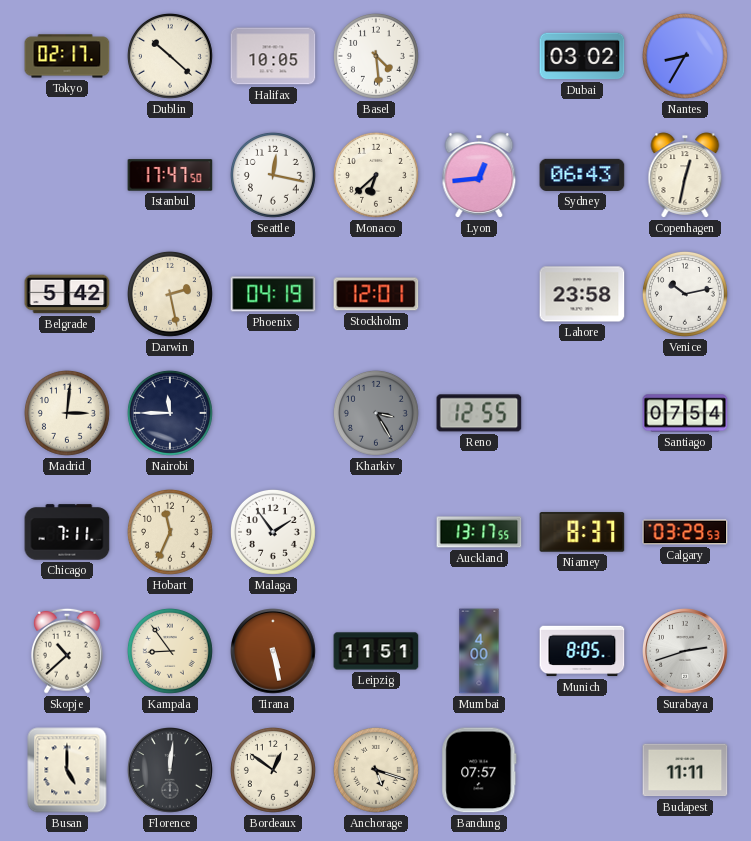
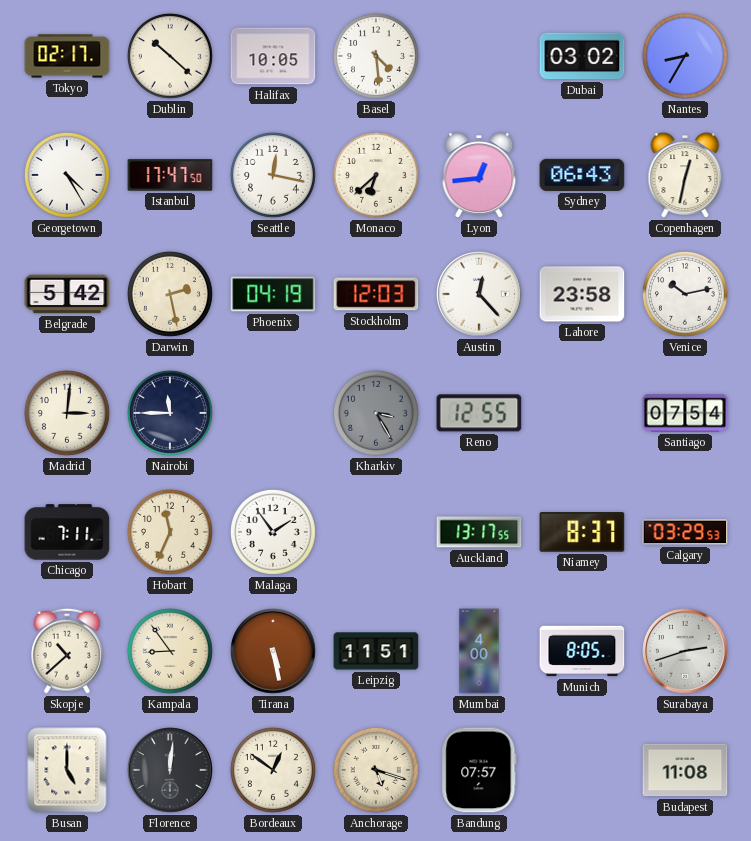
Georgetown: none -> 4:25
Stockholm: 12:01 -> 12:03
Austin: none -> 12:23
Budapest: 11:11 -> 11:08
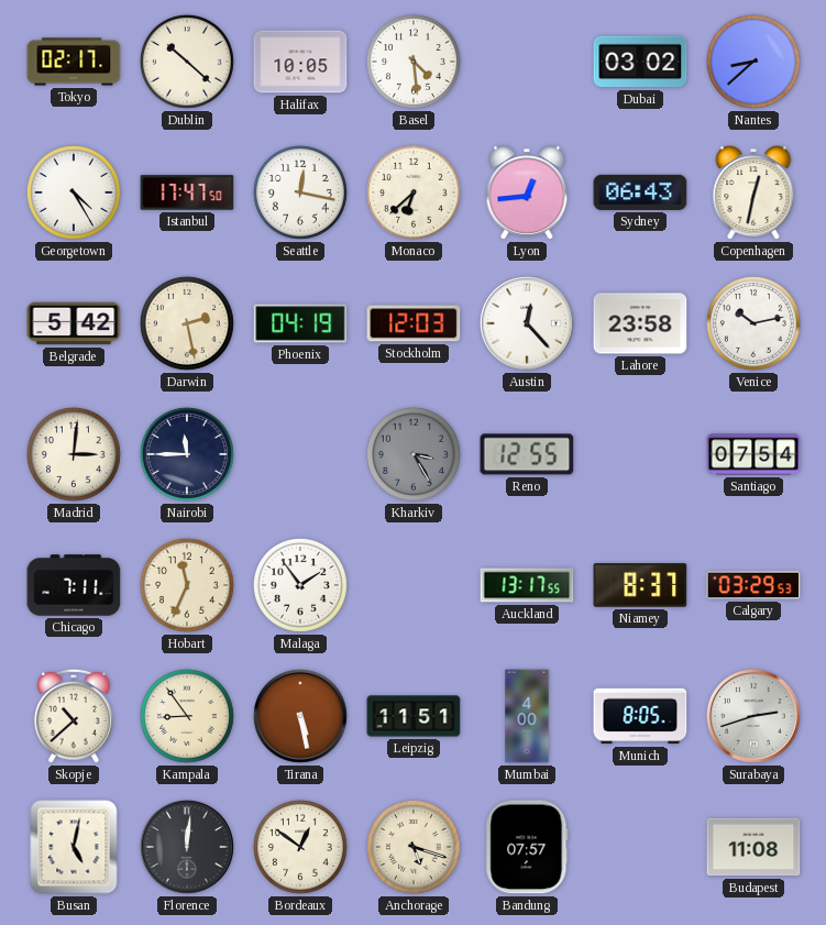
Nantes: 8:35 -> 8:38
Busan: 5:00 -> 5:02
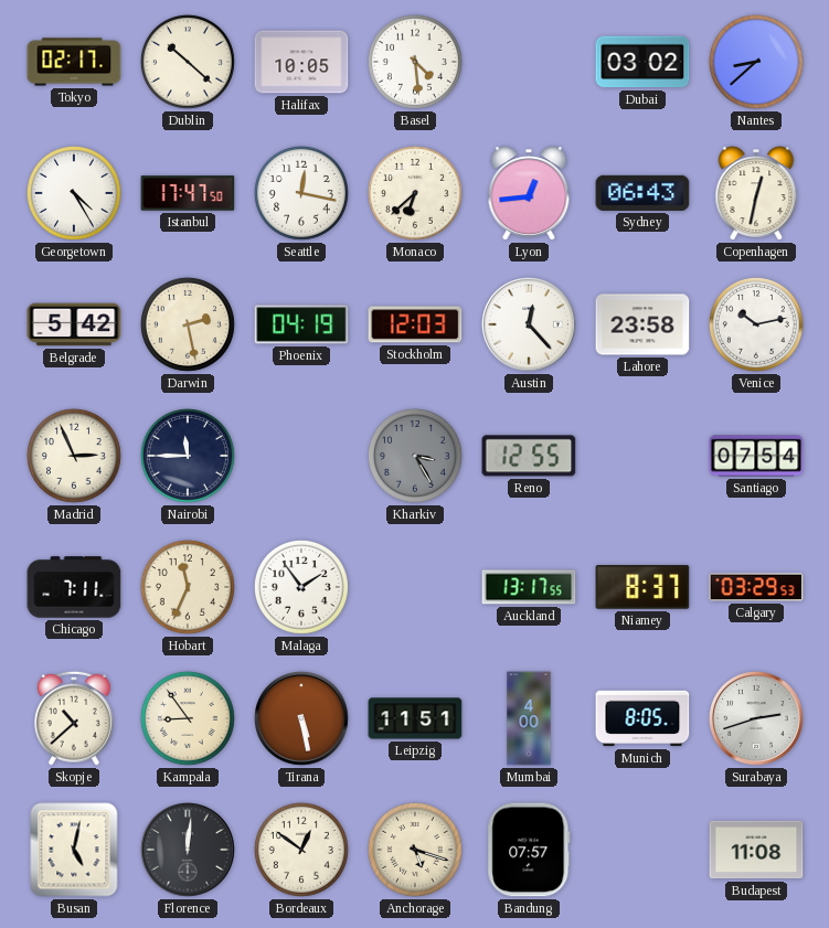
Madrid: 3:01 -> 2:56
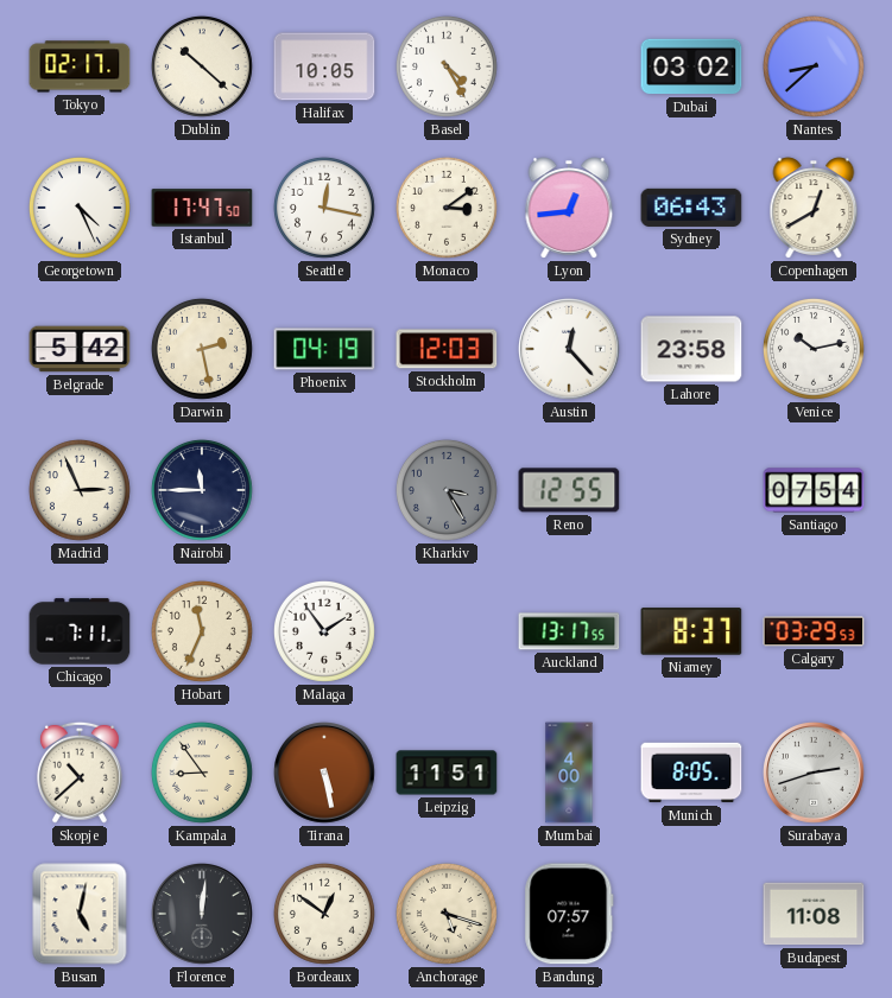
Basel: 4:29 -> 4:25
Georgetown: 4:25 -> 4:26
Monaco: 6:38 -> 3:09
Copenhagen: 12:32 -> 12:40
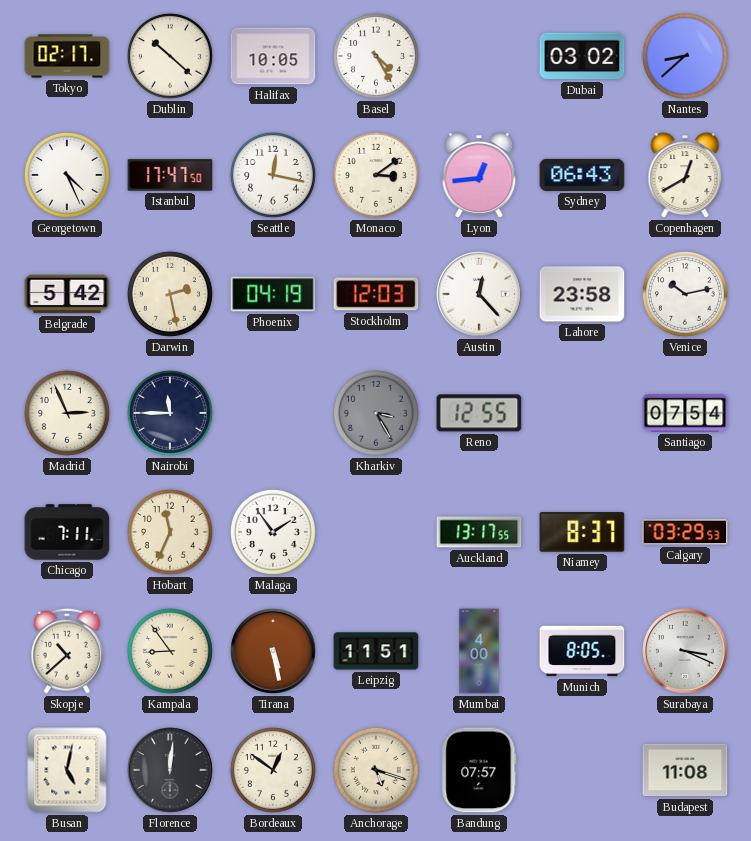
Surabaya: 2:42 -> 3:19
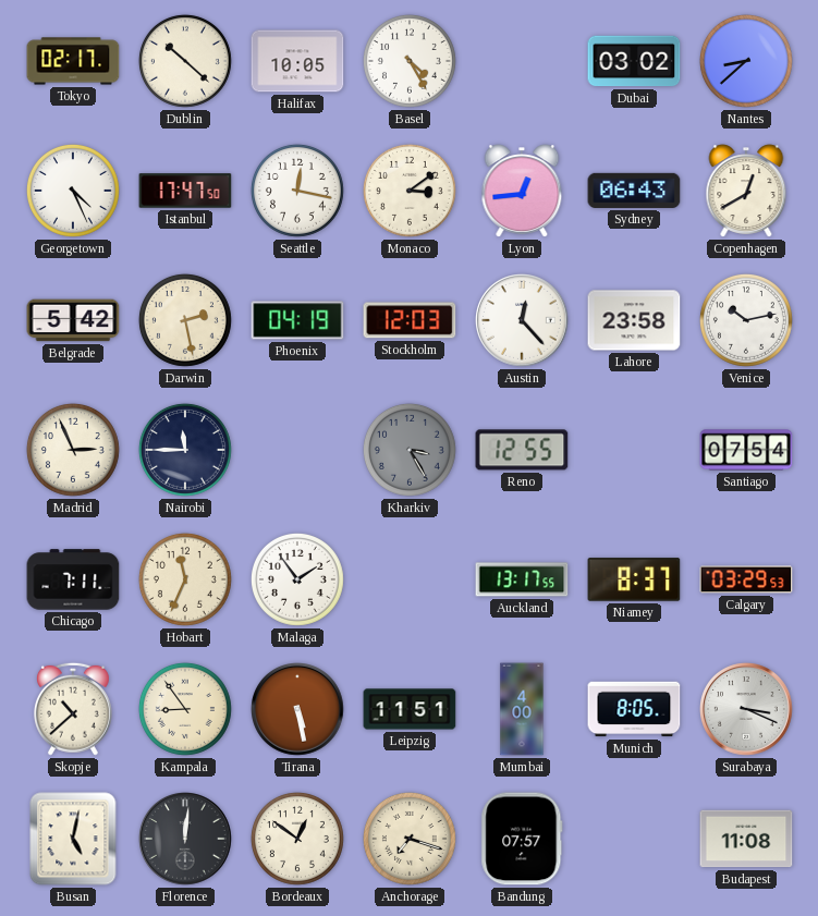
Anchorage: 5:18 -> 7:18
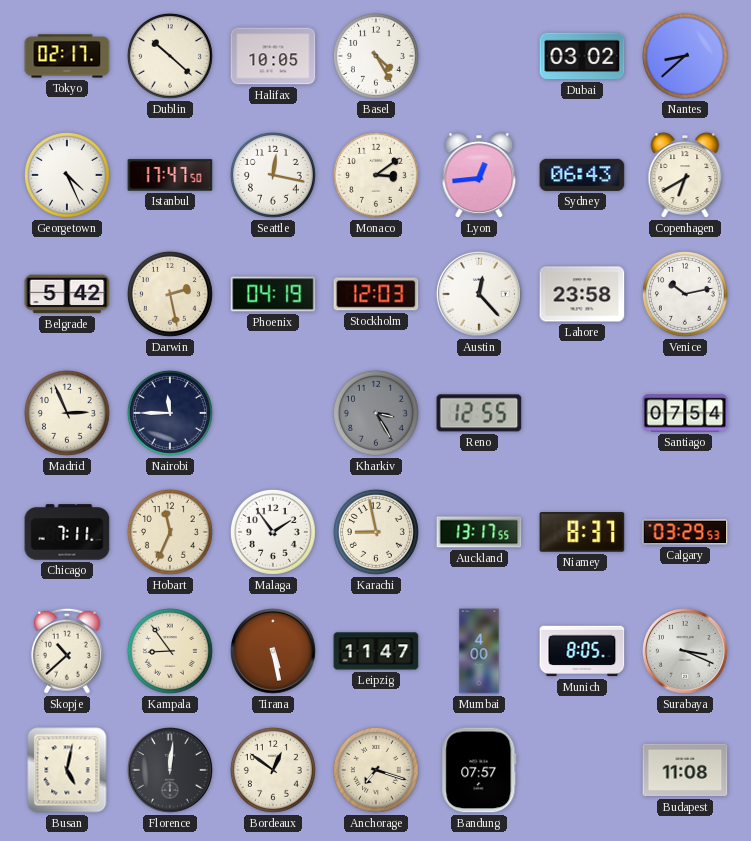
Copenhagen: 12:40 -> 6:40
Karachi: none -> 8:58
Leipzig: 11:51 -> 11:47
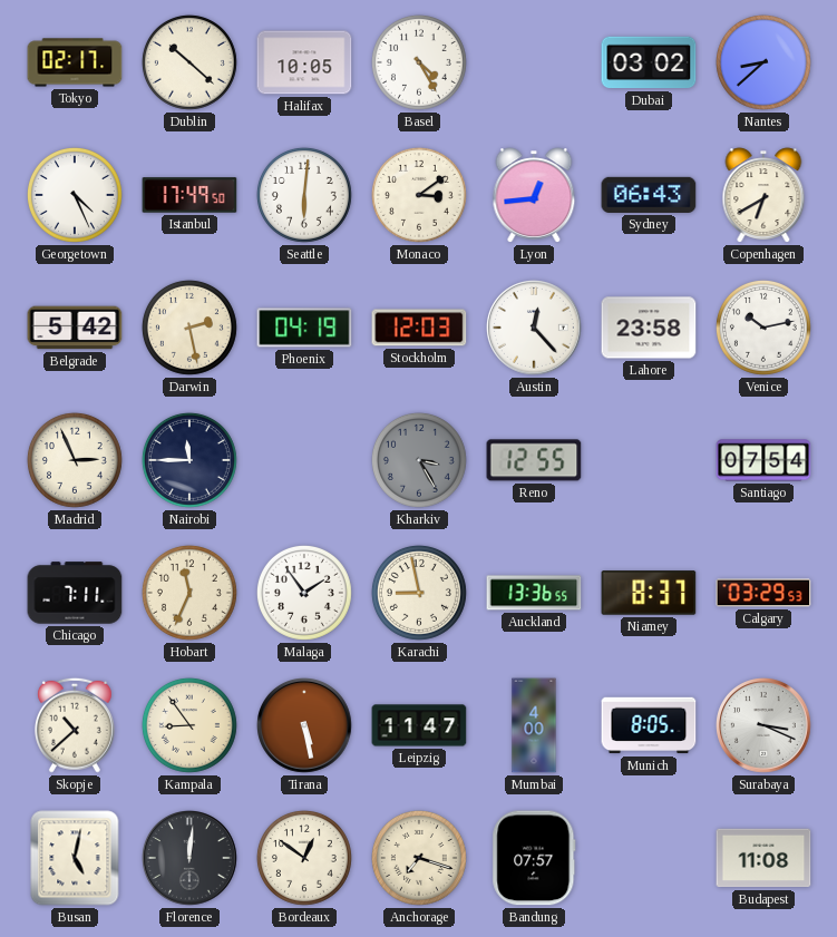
Istanbul: 17:47 -> 17:49
Seattle: 12:17 -> 6:01
Auckland: 13:17 -> 13:36
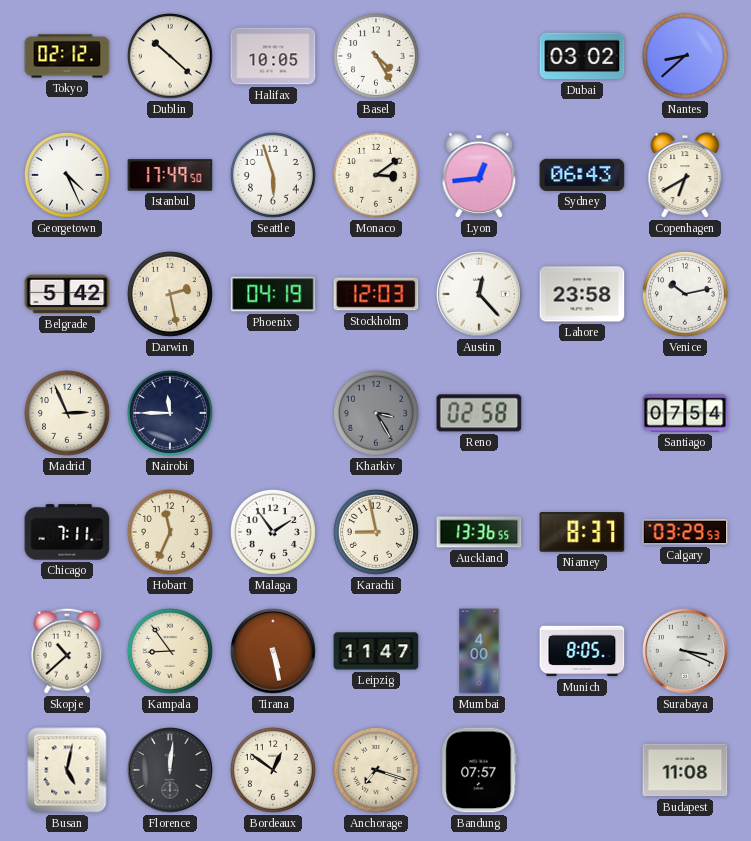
Tokyo: 02:17 -> 02:12
Seattle: 6:01 -> 5:57
Reno: 12:55 -> 02:58
